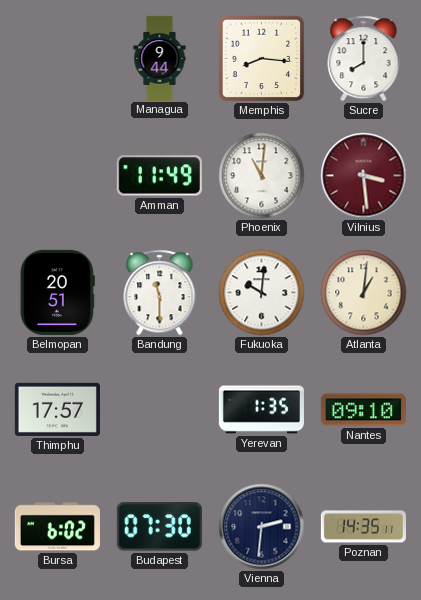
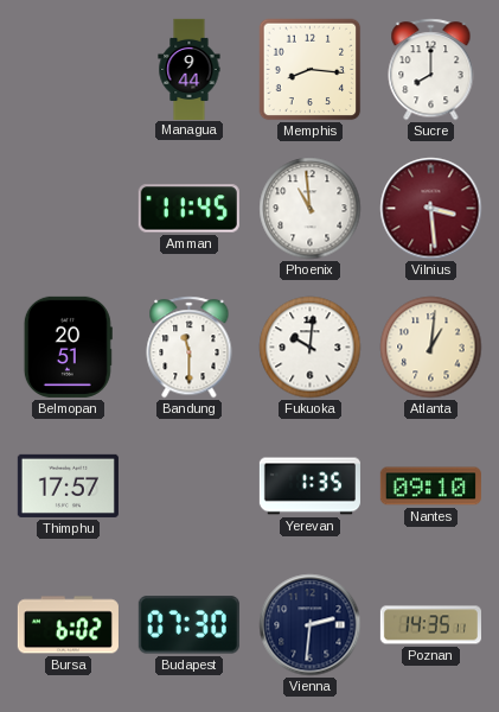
Amman: 11:49 -> 11:45
Phoenix: 11:01 -> 10:59
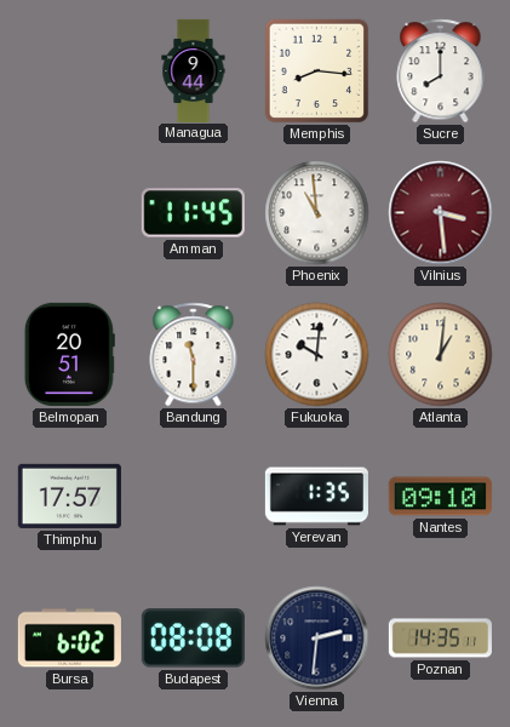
Budapest: 07:30 -> 08:08
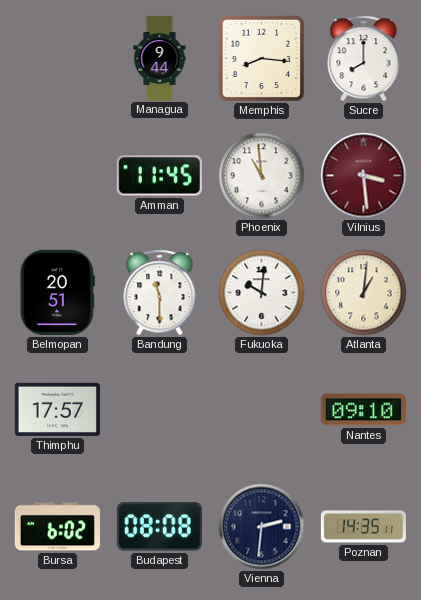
Yerevan: 1:35 -> none
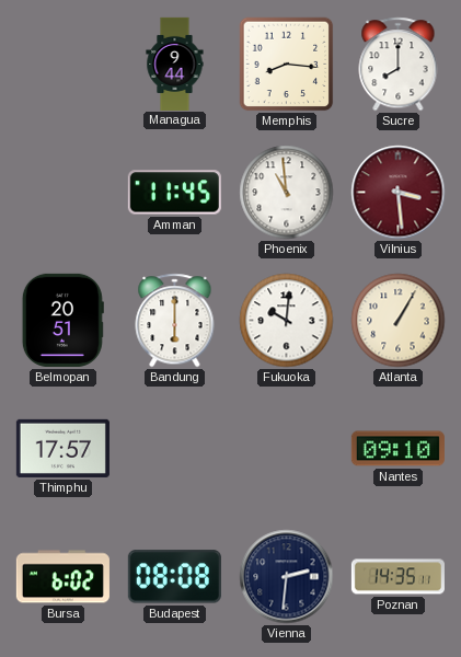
Bandung: 11:30 -> 6:00
Atlanta: 1:01 -> 1:05
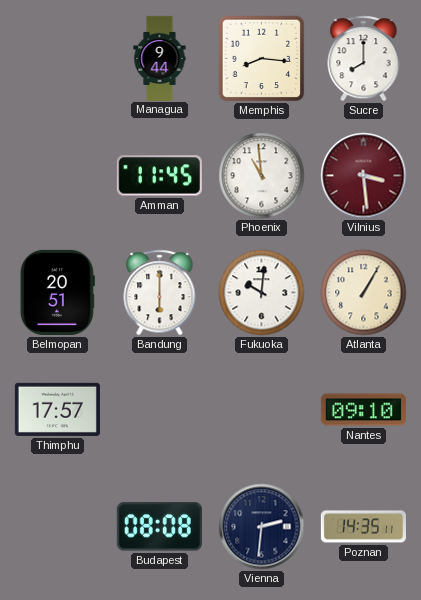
Bursa: 6:02 -> none
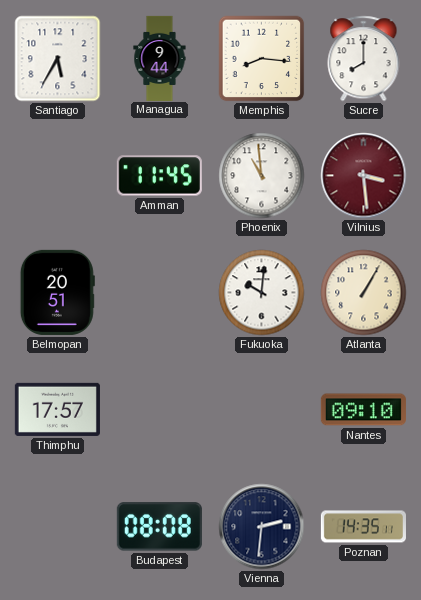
Santiago: none -> 5:35
Bandung: 6:00 -> none
